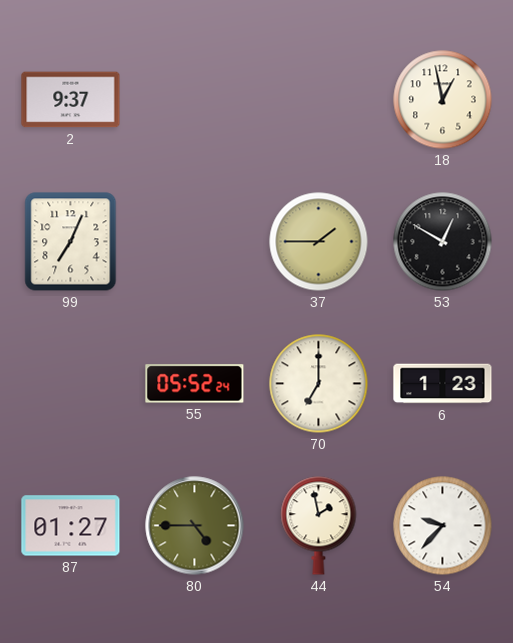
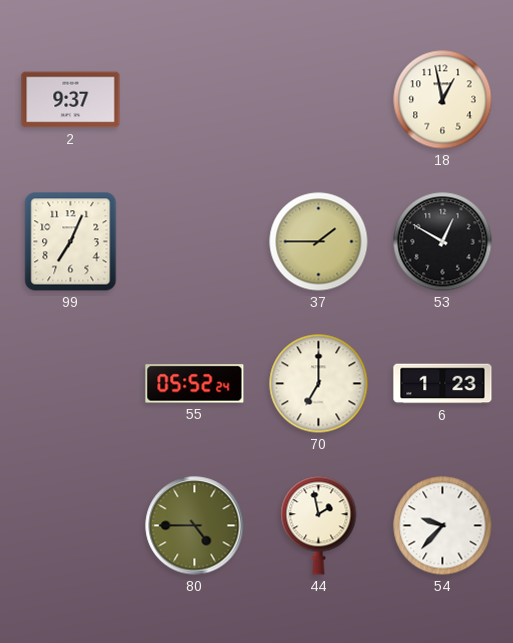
87: 01:27 -> none
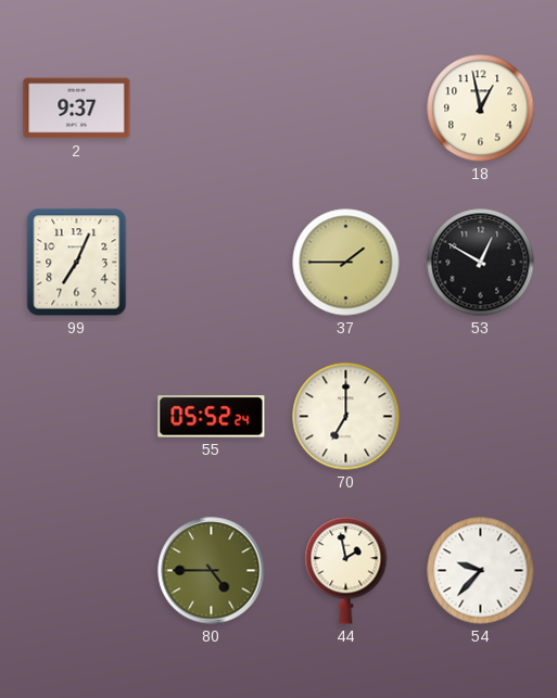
6: 1:23 -> none
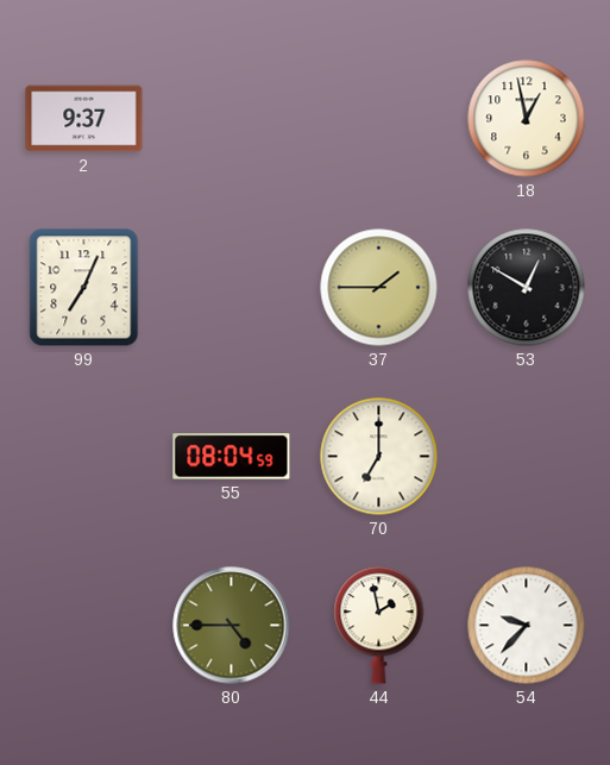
55: 05:52 -> 08:04
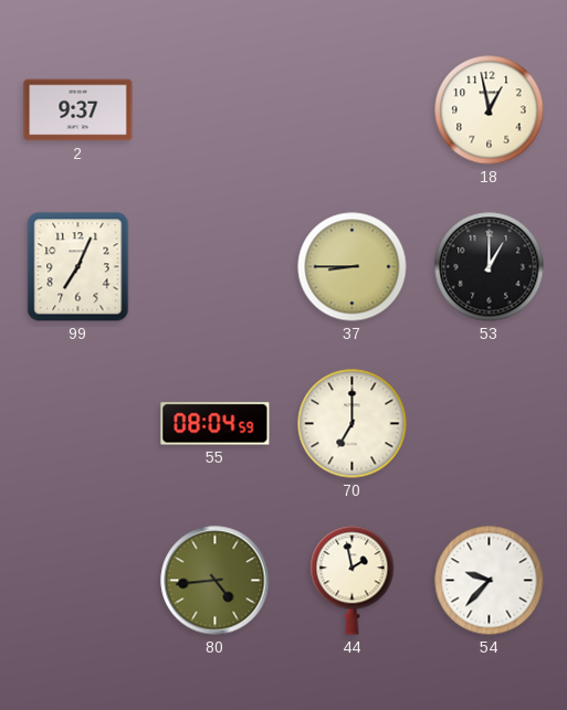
37: 1:45 -> 8:45
53: 12:50 -> 1:00
80: 4:45 -> 4:44
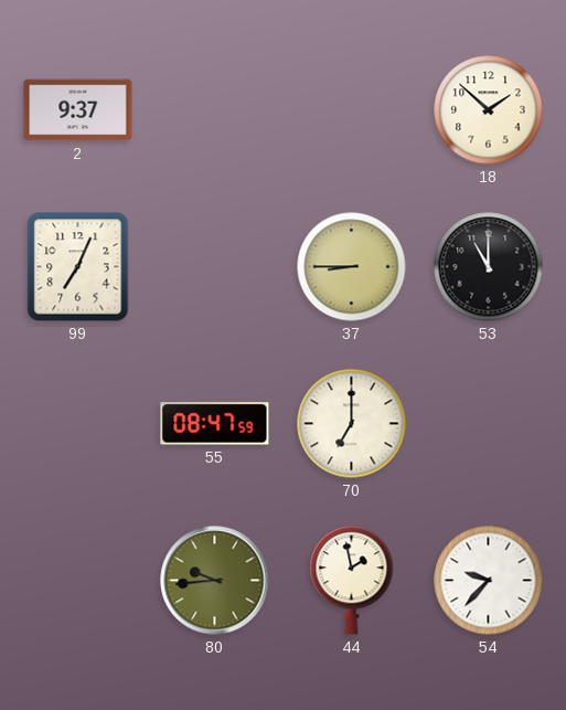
18: 12:58 -> 1:52
53: 1:00 -> 11:00
55: 08:04 -> 08:47
80: 4:44 -> 9:44
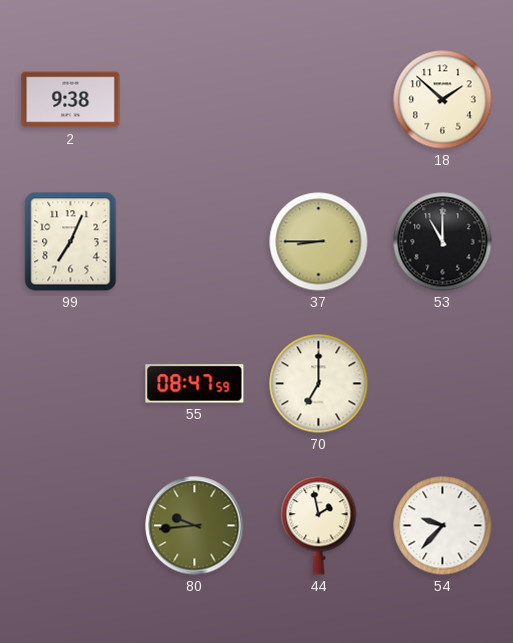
2: 9:37 -> 9:38
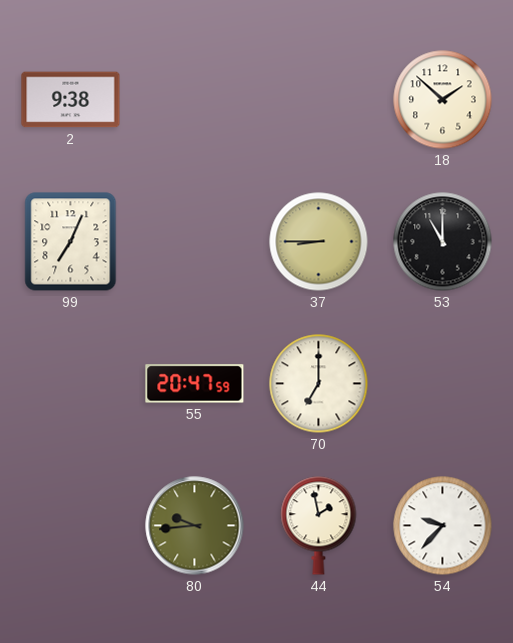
55: 08:47 -> 20:47
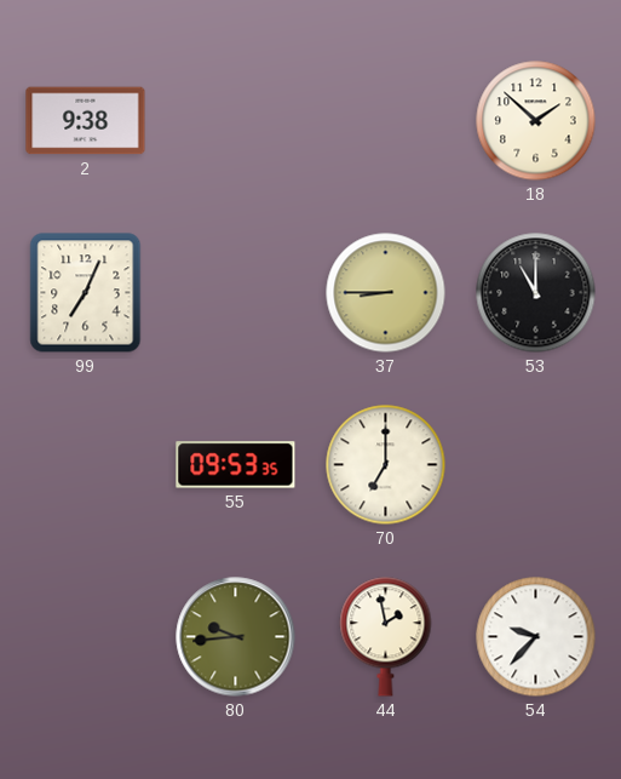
55: 20:47 -> 09:53
